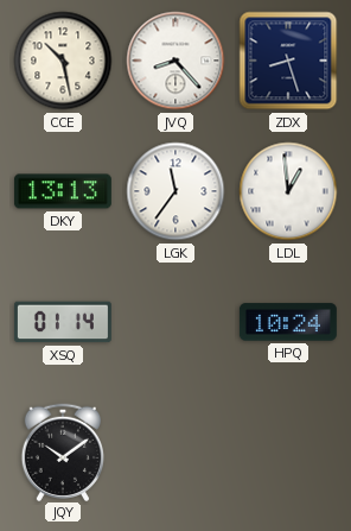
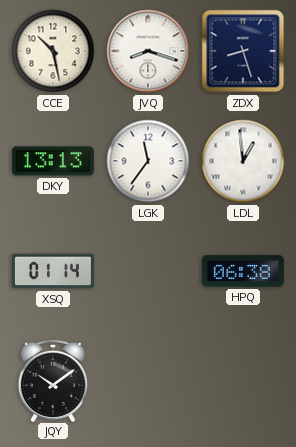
JVQ: 8:23 -> 8:18
HPQ: 10:24 -> 06:38
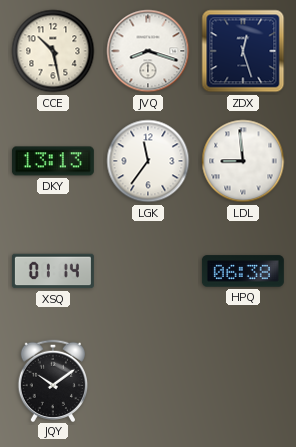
ZDX: 8:27 -> 12:27
LDL: 12:59 -> 8:59
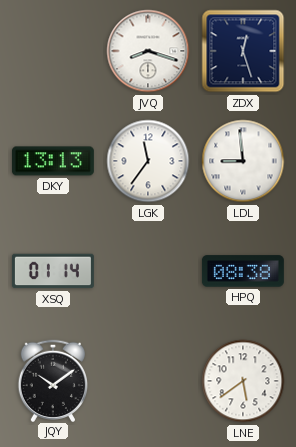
CCE: 10:28 -> none
HPQ: 06:38 -> 08:38
LNE: none -> 5:39
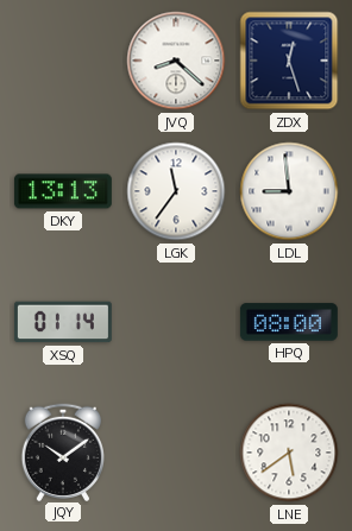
JVQ: 8:18 -> 8:22
HPQ: 08:38 -> 08:00
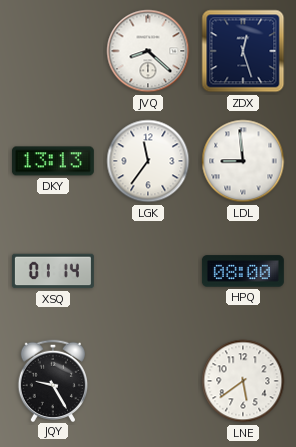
JQY: 10:09 -> 9:25
